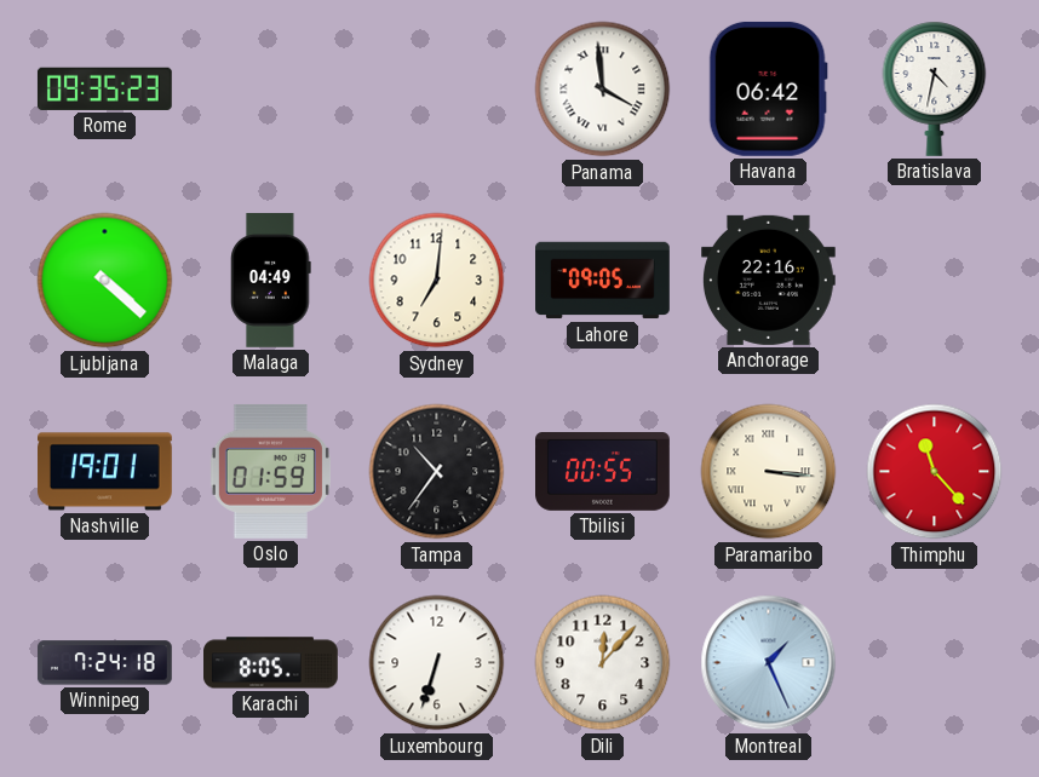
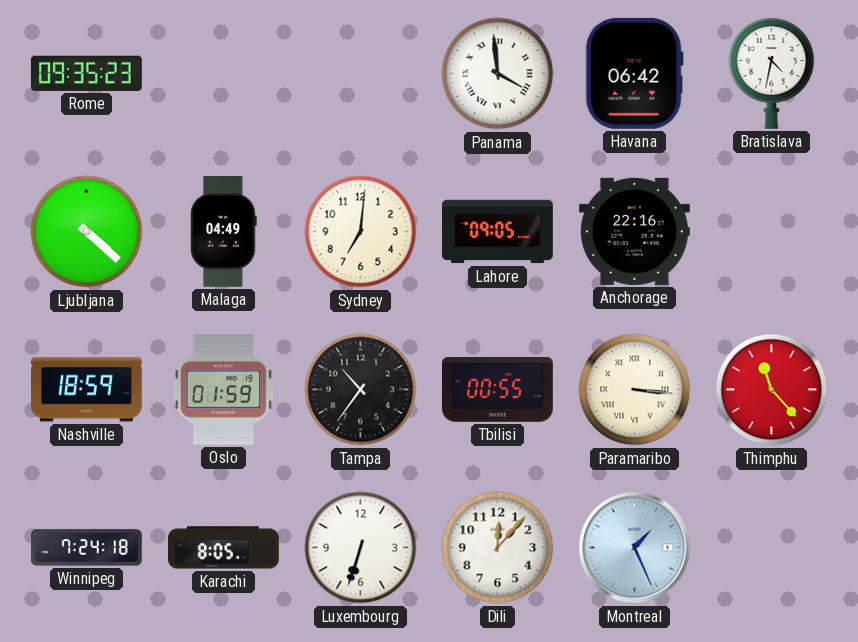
Nashville: 19:01 -> 18:59
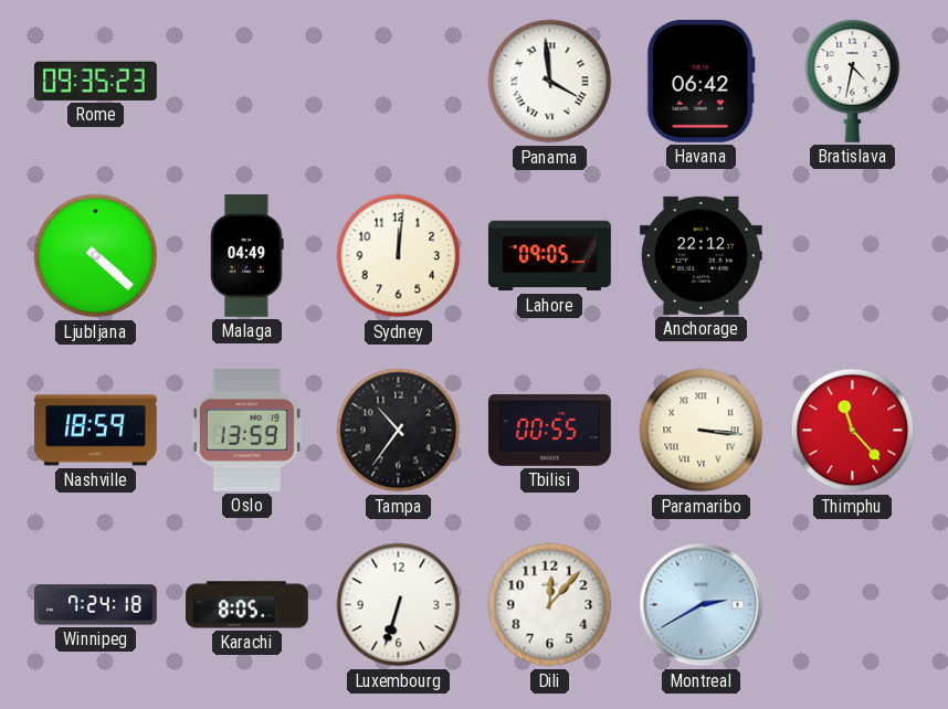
Sydney: 7:01 -> 12:01
Anchorage: 22:16 -> 22:12
Oslo: 01:59 -> 13:59
Montreal: 1:26 -> 2:40
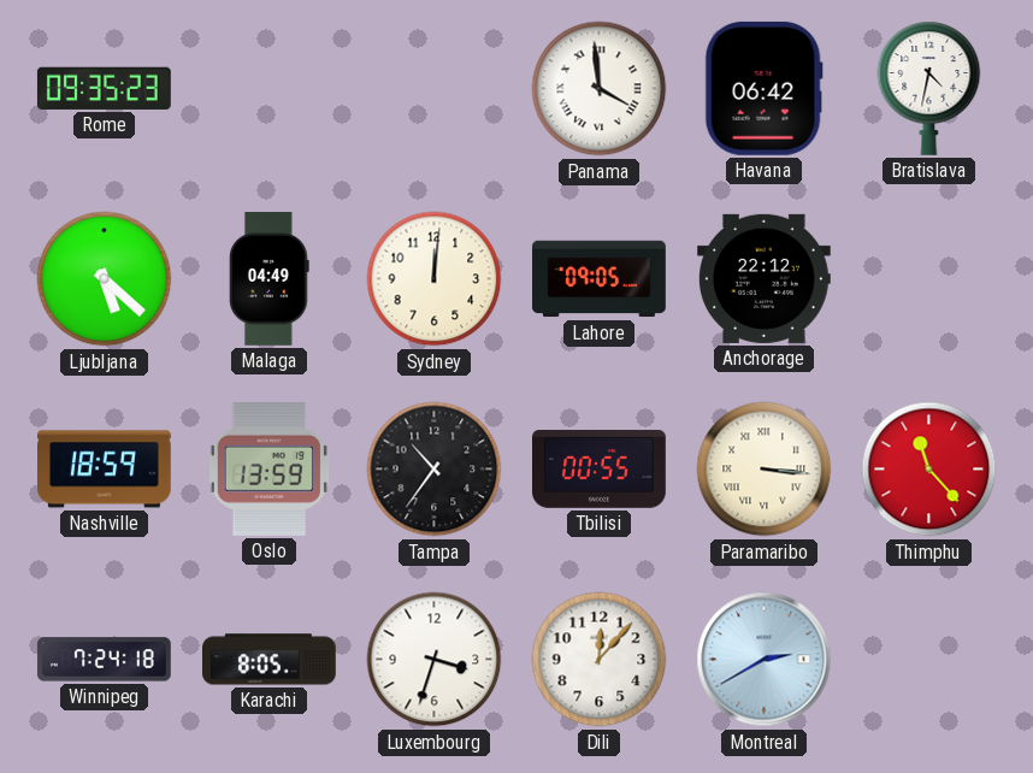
Ljubljana: 4:22 -> 5:22
Luxembourg: 6:33 -> 3:33
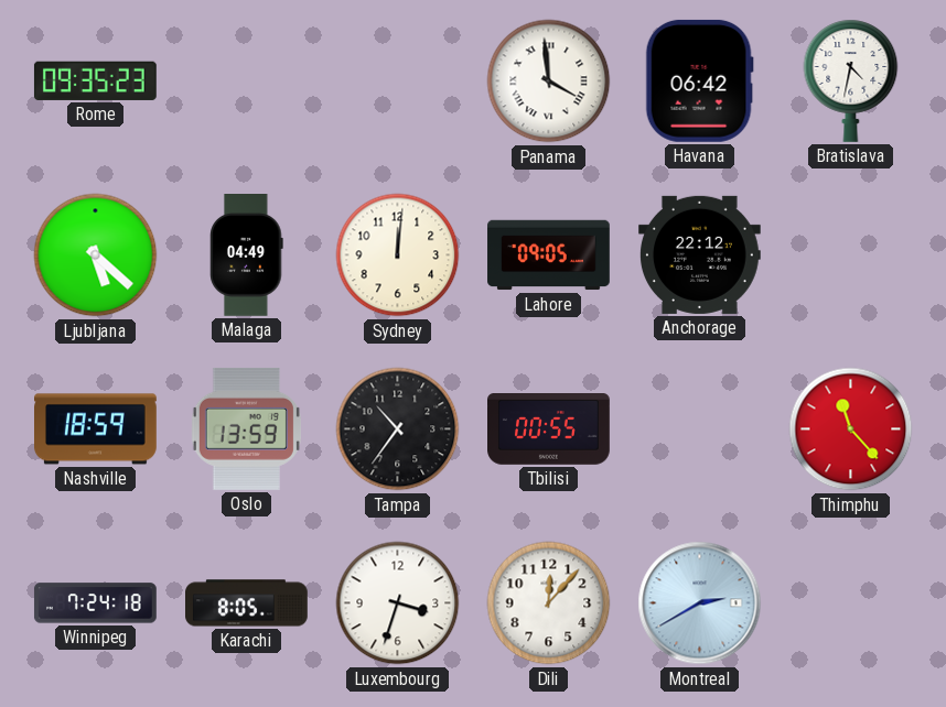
Paramaribo: 3:16 -> none
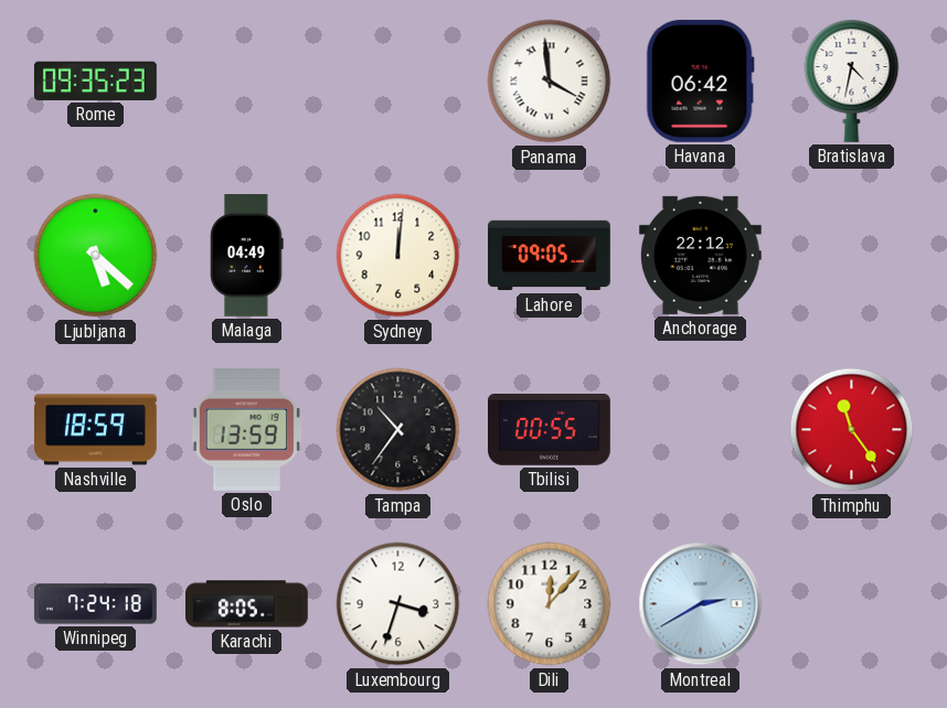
Thimphu: 11:23 -> 11:24
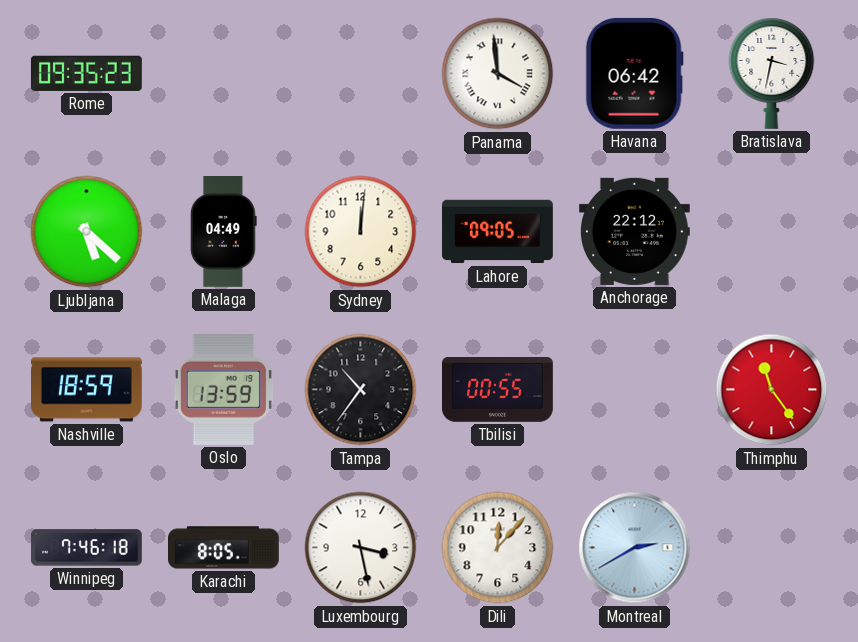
Bratislava: 4:32 -> 3:32
Winnipeg: 7:24 -> 7:46
Luxembourg: 3:33 -> 3:28
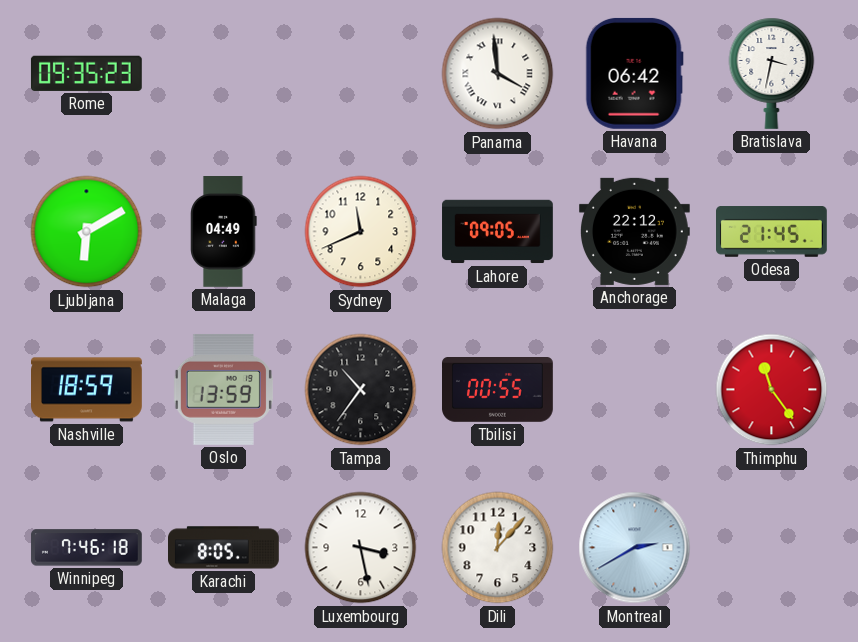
Ljubljana: 5:22 -> 6:10
Sydney: 12:01 -> 11:41
Odesa: none -> 21:45
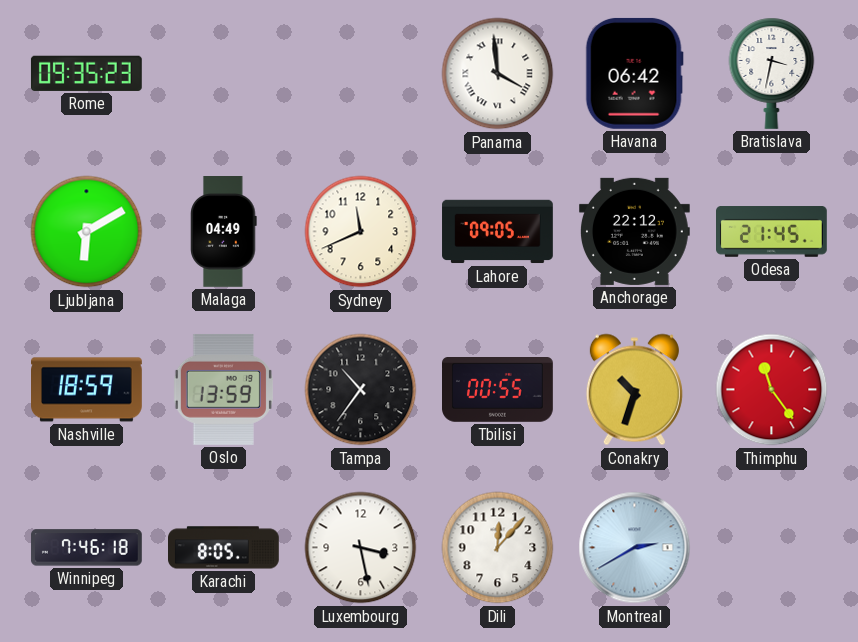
Conakry: none -> 10:33
